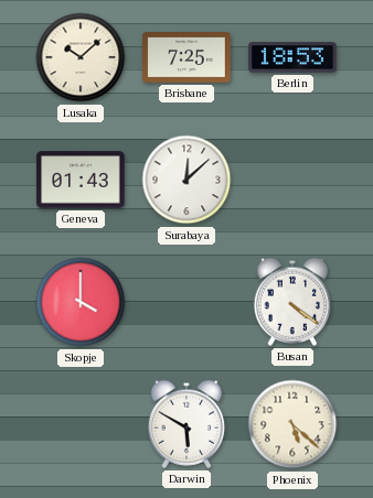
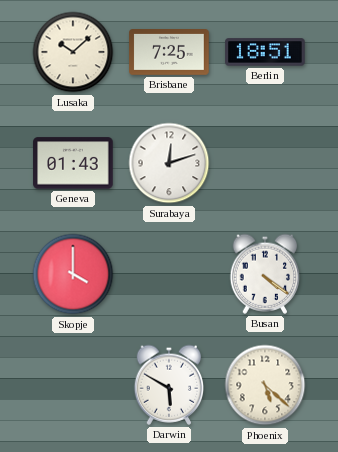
Berlin: 18:53 -> 18:51
Surabaya: 12:08 -> 12:12
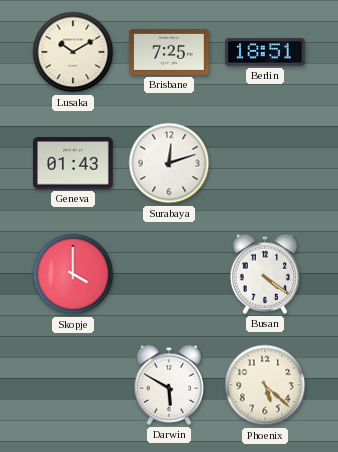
Lusaka: 10:08 -> 10:10
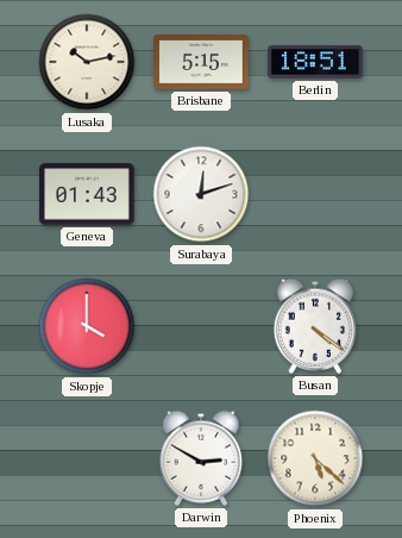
Lusaka: 10:10 -> 10:13
Brisbane: 7:25 -> 5:15
Darwin: 5:50 -> 2:50
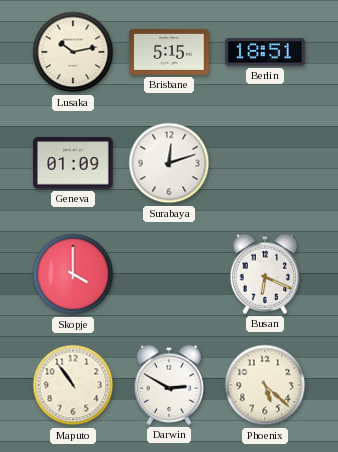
Geneva: 01:43 -> 01:09
Busan: 4:21 -> 6:19
Maputo: none -> 10:54
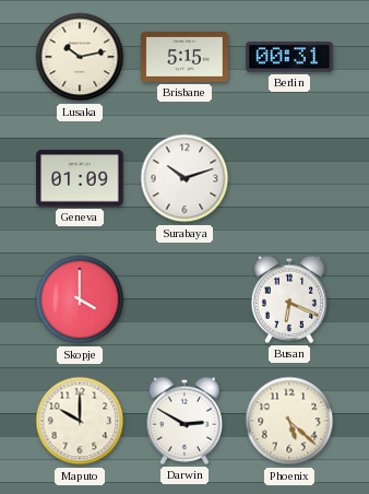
Berlin: 18:51 -> 00:31
Surabaya: 12:12 -> 10:12
Maputo: 10:54 -> 10:00
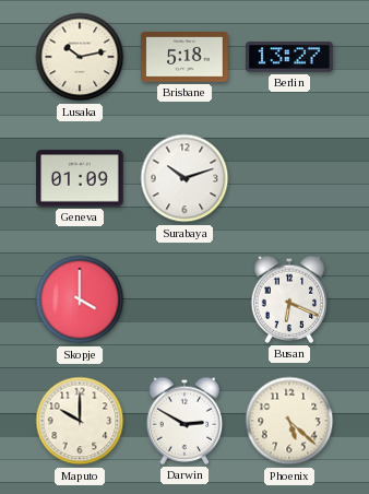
Brisbane: 5:15 -> 5:18
Berlin: 00:31 -> 13:27
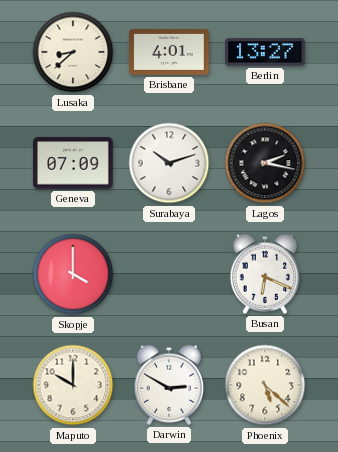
Lusaka: 10:13 -> 8:38
Brisbane: 5:18 -> 4:01
Geneva: 01:09 -> 07:09
Lagos: none -> 2:17
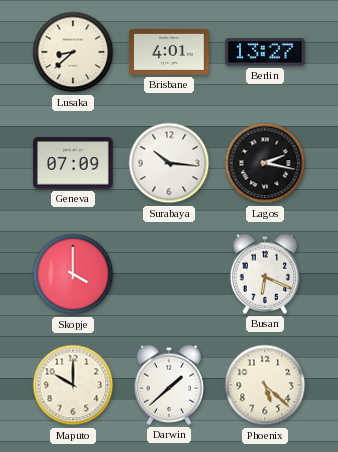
Surabaya: 10:12 -> 10:16
Darwin: 2:50 -> 1:38
